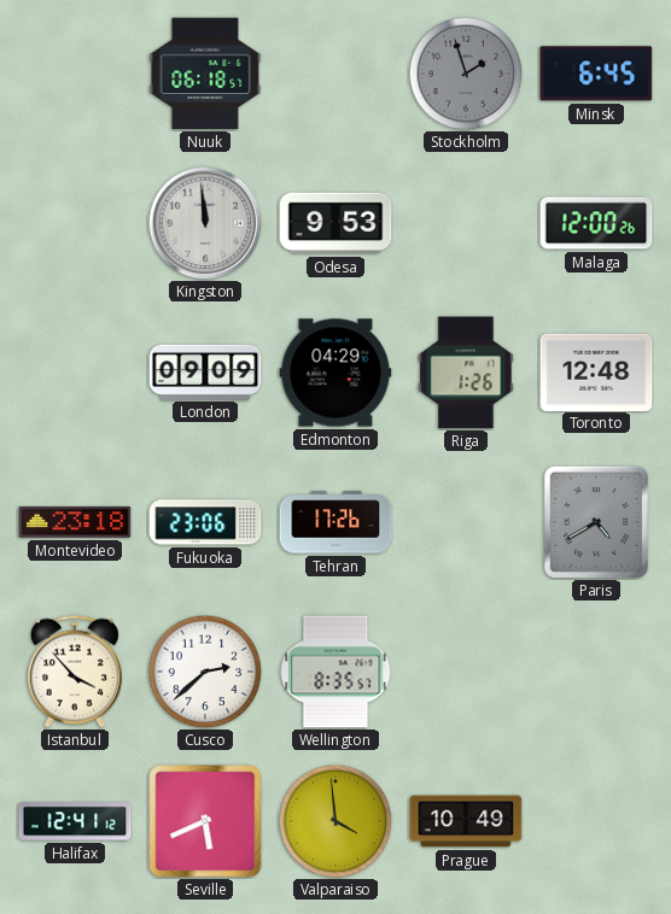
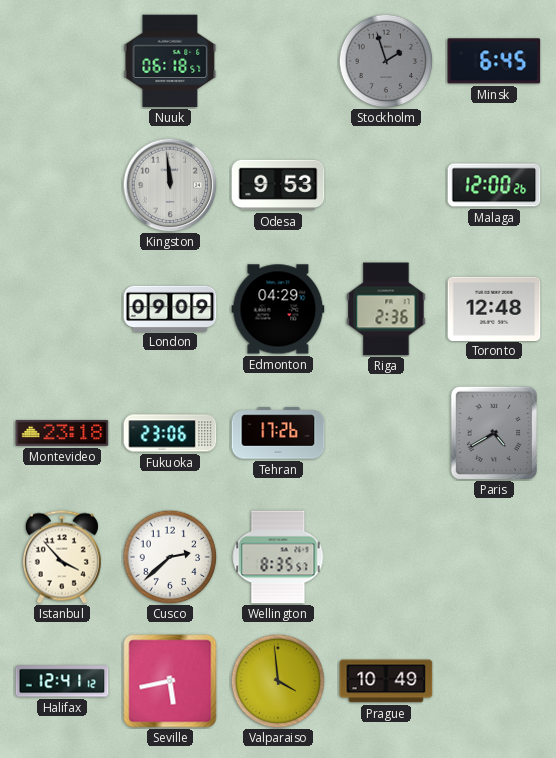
Riga: 1:26 -> 2:36
Seville: 5:41 -> 5:43
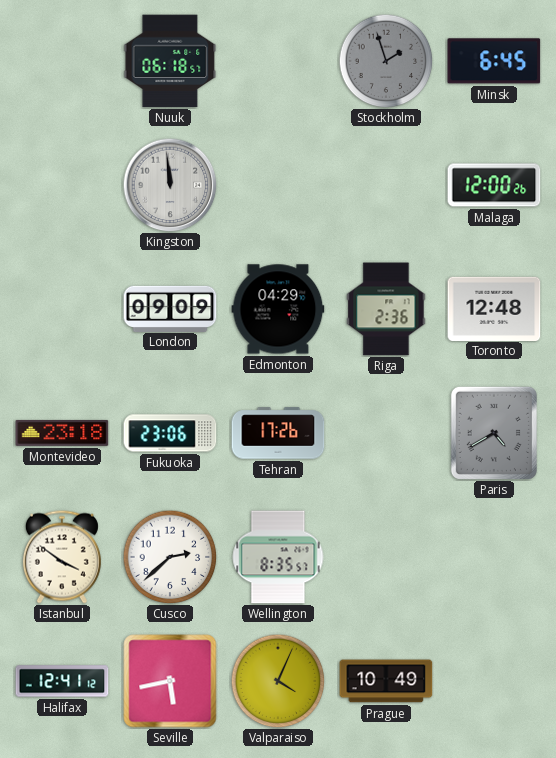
Odesa: 9:53 -> none
Istanbul: 3:53 -> 3:51
Valparaiso: 3:59 -> 4:04
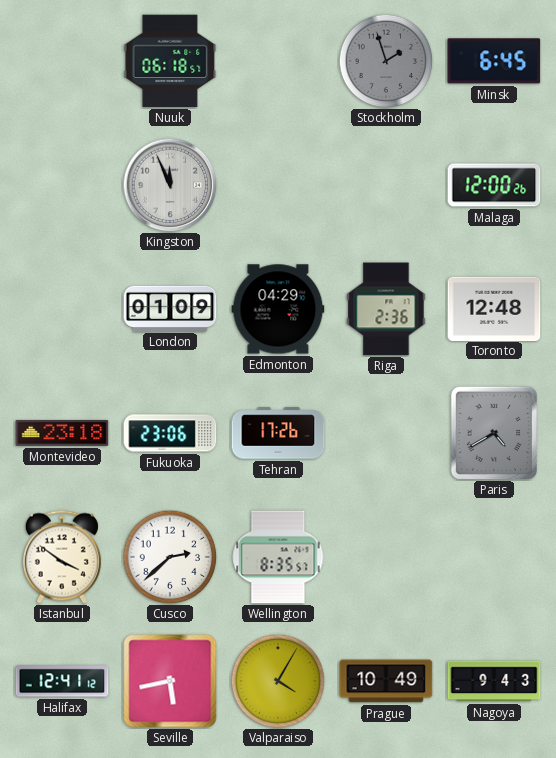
Kingston: 11:59 -> 11:56
London: 09:09 -> 01:09
Valparaiso: 4:04 -> 4:05
Nagoya: none -> 9:43
